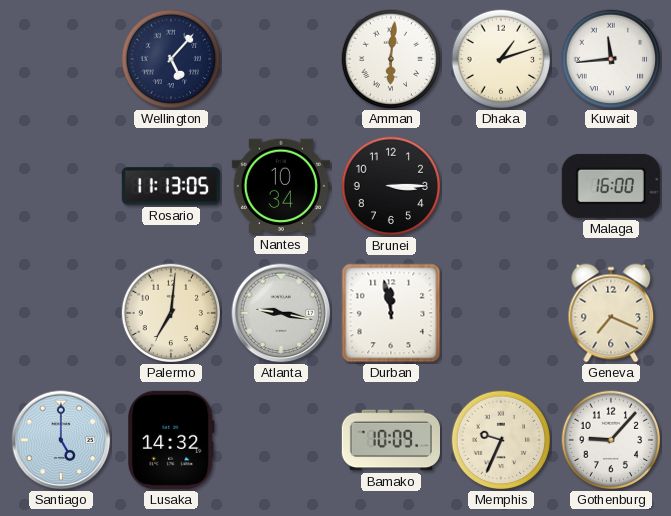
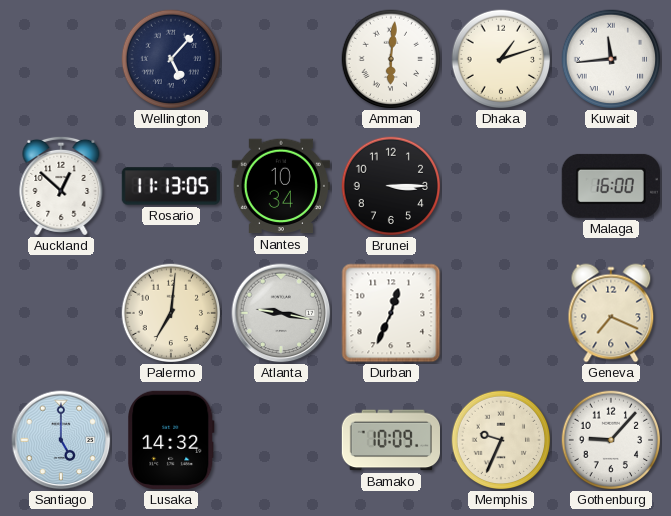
Auckland: none -> 12:52
Durban: 11:58 -> 12:34
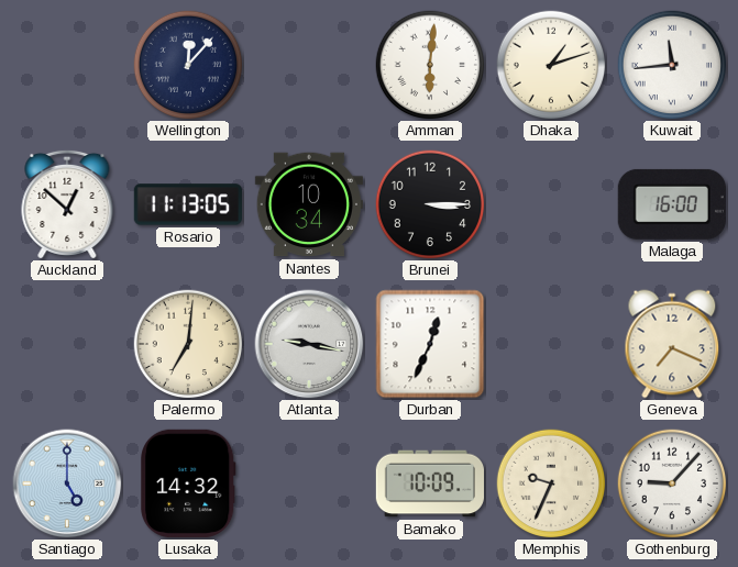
Wellington: 5:07 -> 12:07
